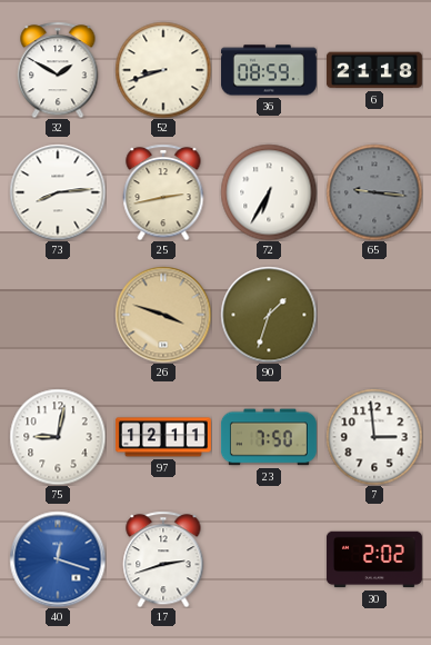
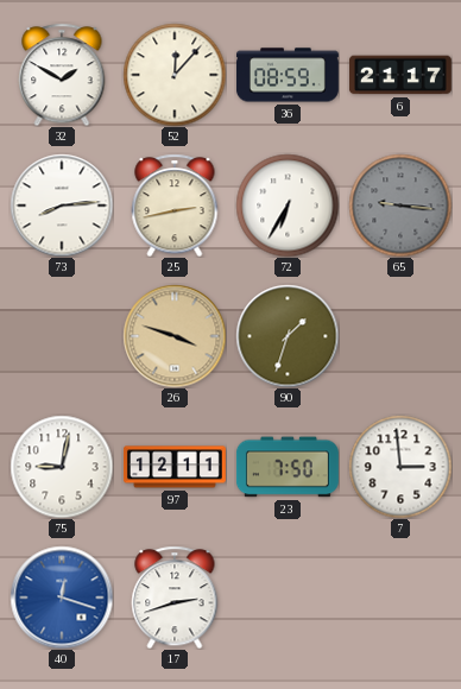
52: 8:42 -> 12:07
6: 21:18 -> 21:17
30: 2:02 -> none
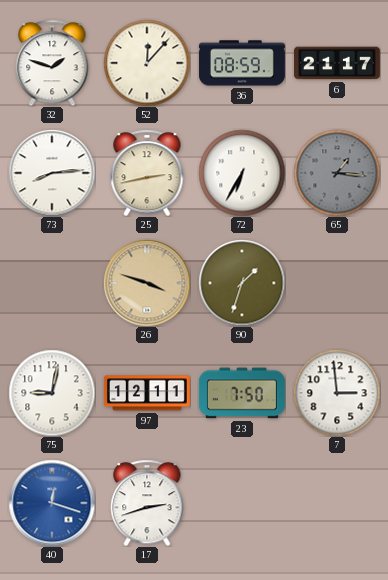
32: 1:50 -> 1:48
65: 9:16 -> 1:16
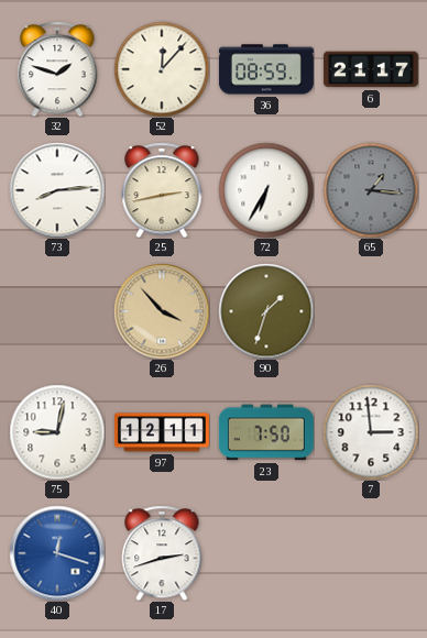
26: 3:48 -> 3:53
